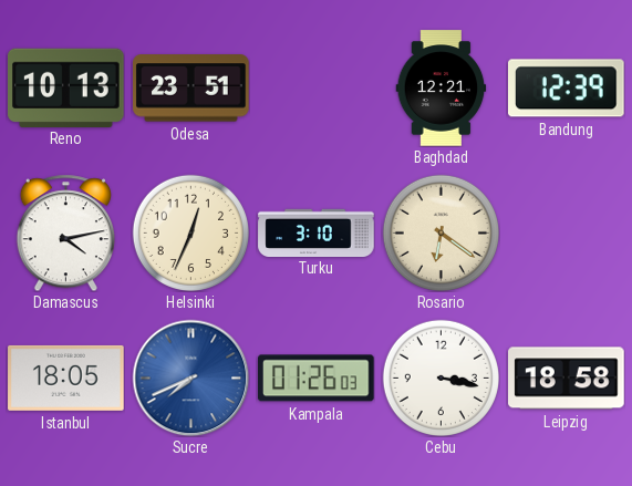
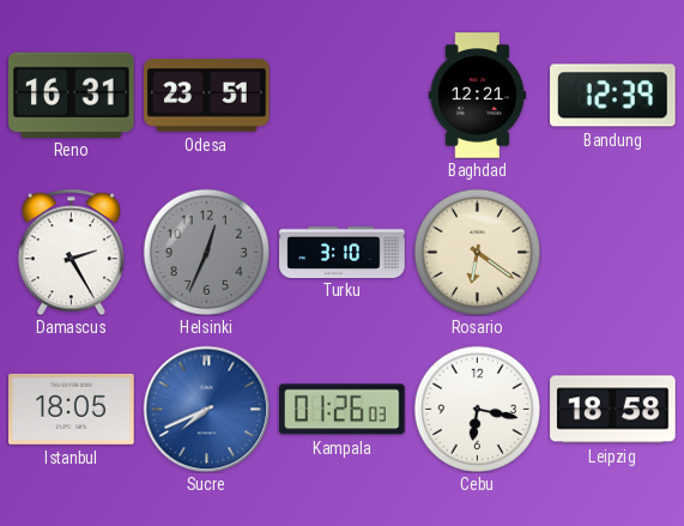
Reno: 10:13 -> 16:31
Damascus: 4:13 -> 2:25
Helsinki dial: cream -> grey
Cebu: 3:17 -> 6:17
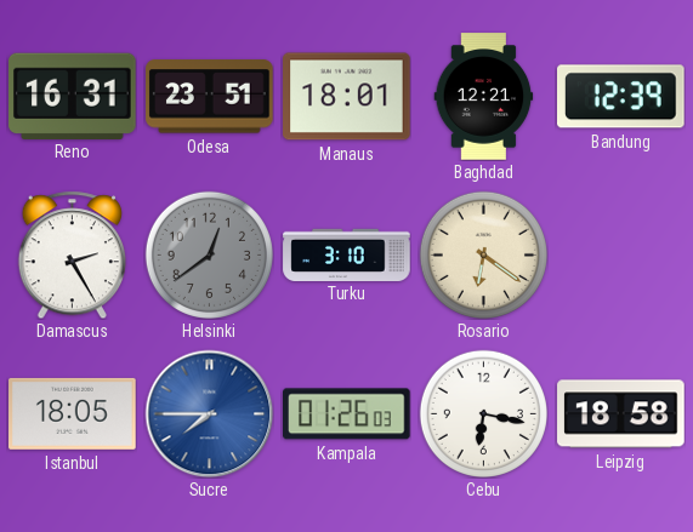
Manaus: none -> 18:01
Helsinki: 12:34 -> 12:39
Sucre: 7:41 -> 7:45
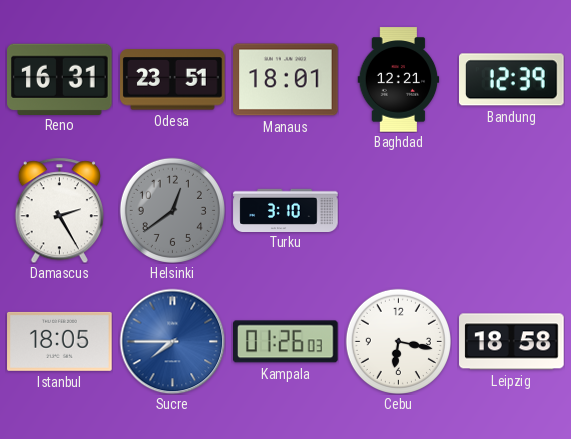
Rosario: 6:21 -> none
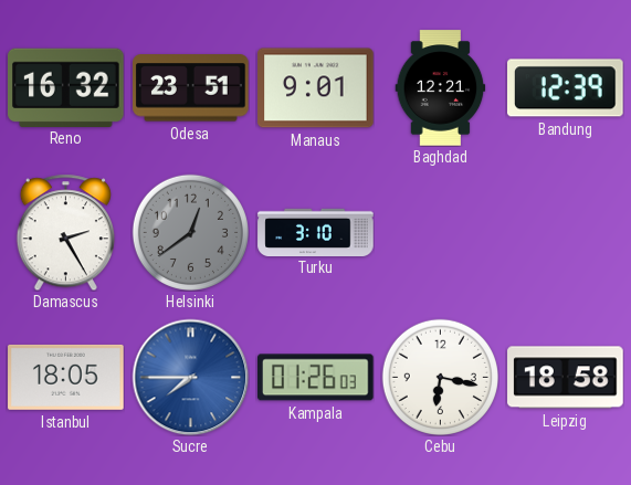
Reno: 16:31 -> 16:32
Manaus: 18:01 -> 9:01
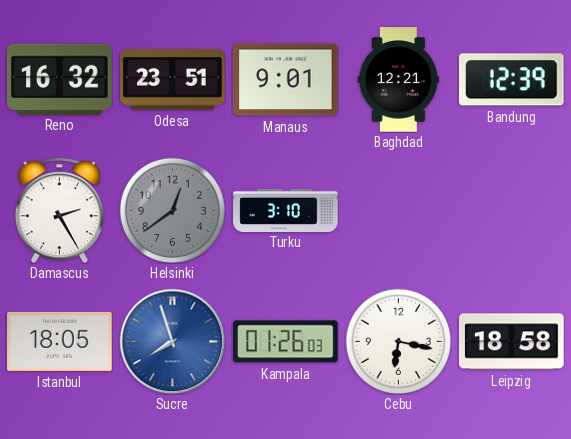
Sucre: 7:45 -> 7:57
